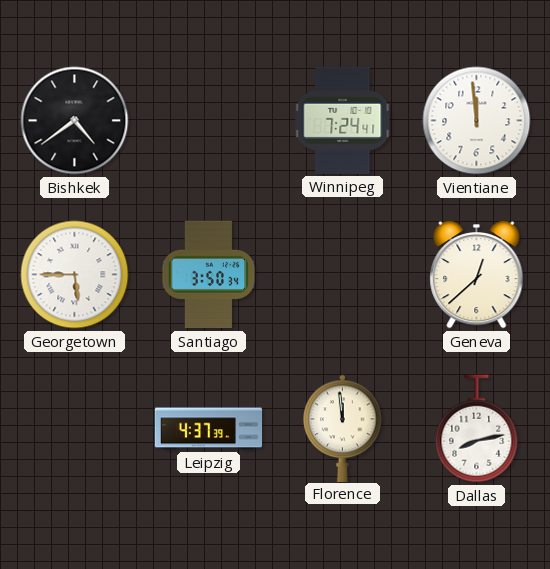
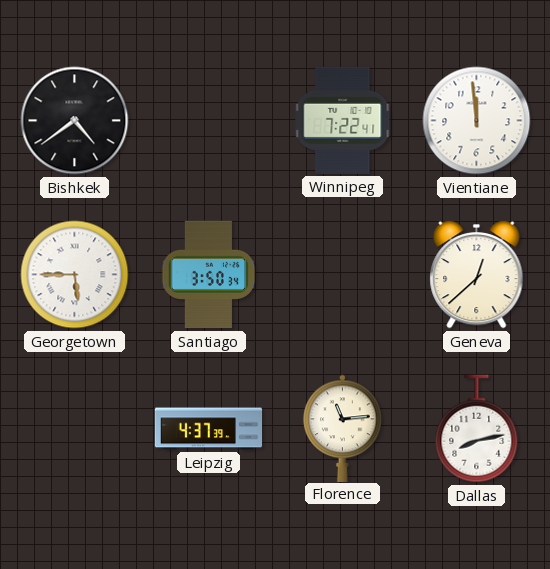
Winnipeg: 7:24 -> 7:22
Florence: 11:59 -> 11:14
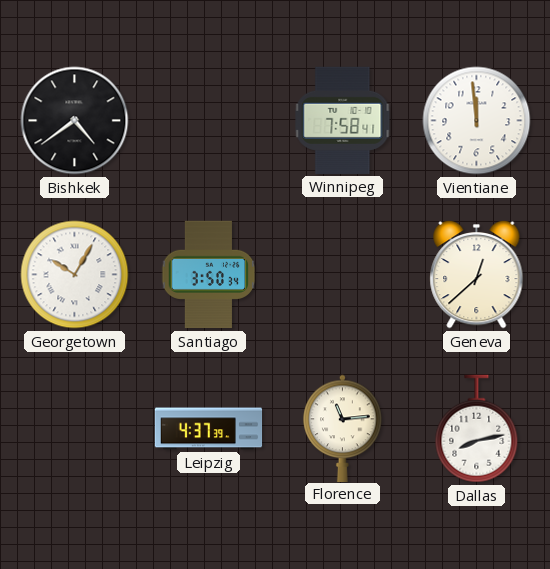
Winnipeg: 7:22 -> 7:58
Georgetown: 5:45 -> 10:05
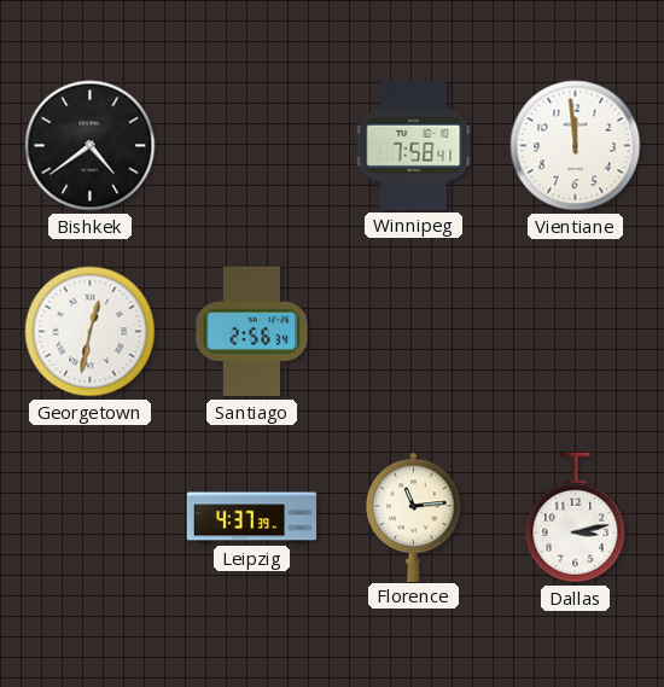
Georgetown: 10:05 -> 12:32
Santiago: 3:50 -> 2:56
Geneva: 12:38 -> none
Dallas: 8:13 -> 3:13
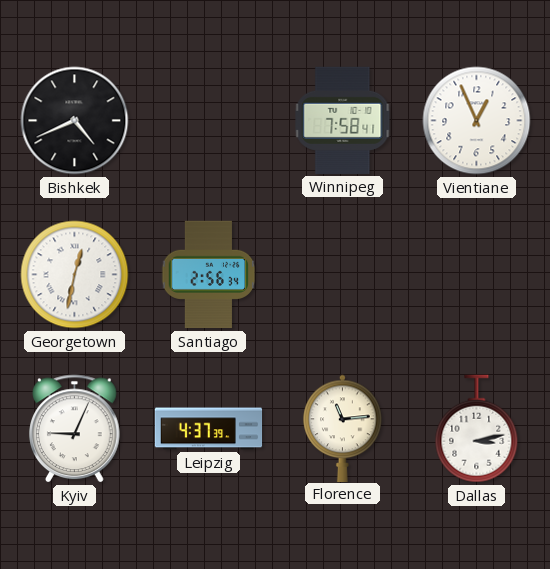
Bishkek: 4:39 -> 4:41
Vientiane: 11:59 -> 12:56
Kyiv: none -> 9:04
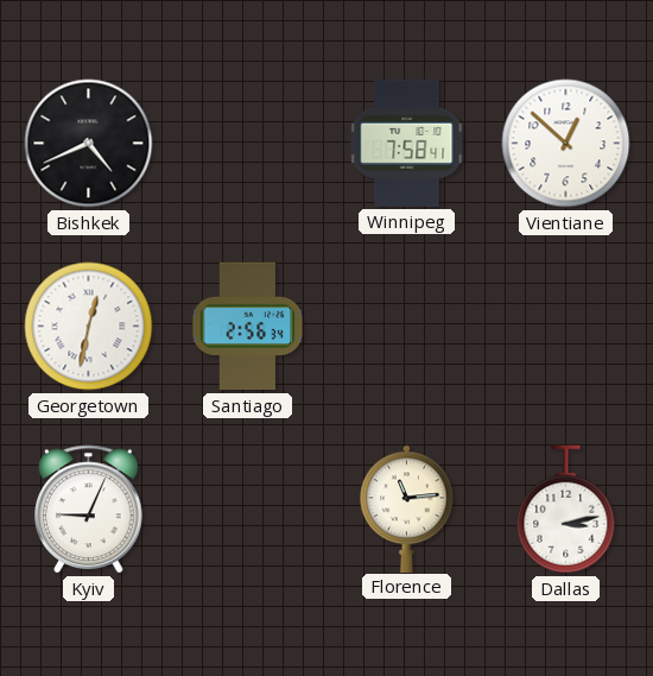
Vientiane: 12:56 -> 12:52
Leipzig: 4:37 -> none
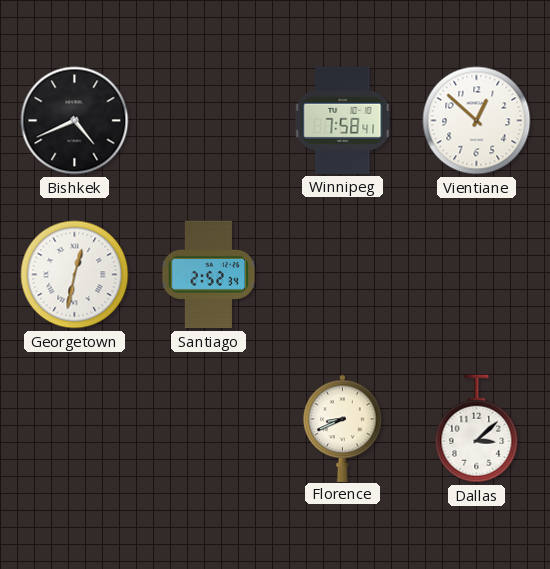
Santiago: 2:56 -> 2:52
Kyiv: 9:04 -> none
Florence: 11:14 -> 8:41
Dallas: 3:13 -> 3:08
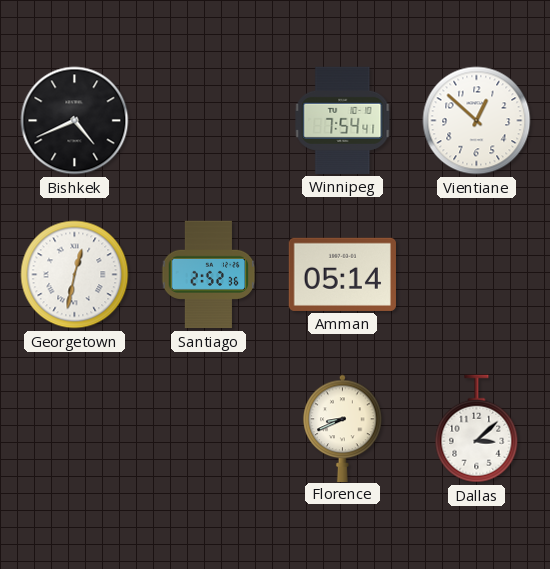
Winnipeg: 7:58 -> 7:54
Santiago: 2:52:34 -> 2:52:36
Amman: none -> 05:14
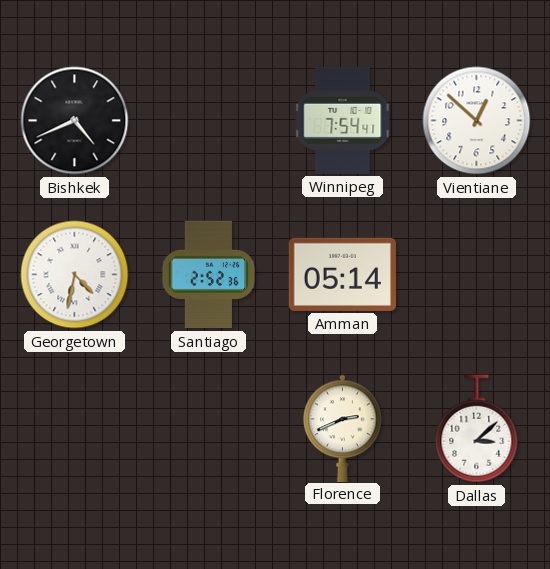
Georgetown: 12:32 -> 4:32
Florence: 8:41 -> 2:41
